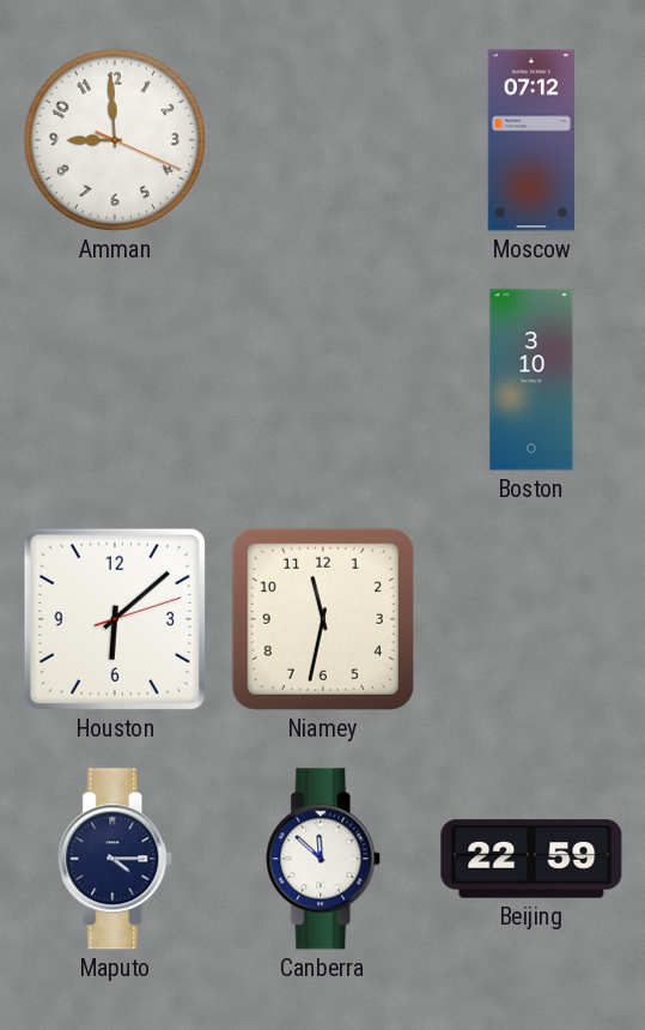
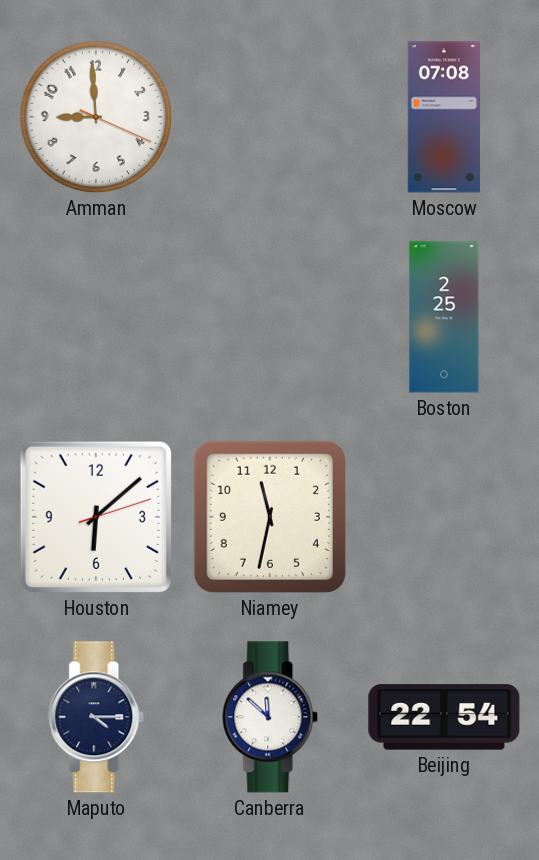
Moscow: 07:12 -> 07:08
Boston: 3:10 -> 2:25
Beijing: 22:59 -> 22:54
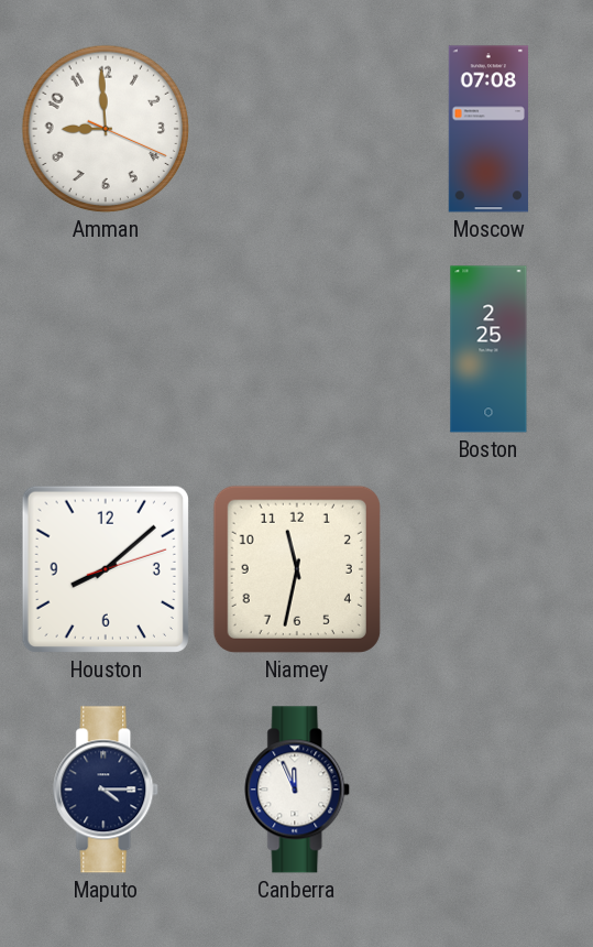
Houston: 6:08 -> 8:08
Canberra: 11:52 -> 11:56
Beijing: 22:54 -> none
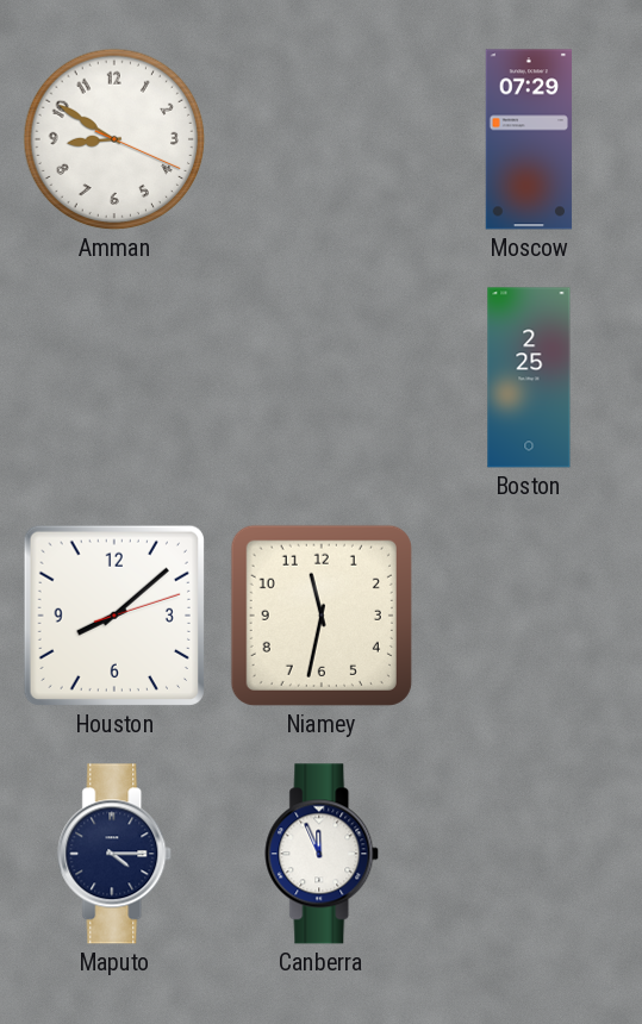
Amman: 8:59 -> 8:50
Moscow: 07:08 -> 07:29
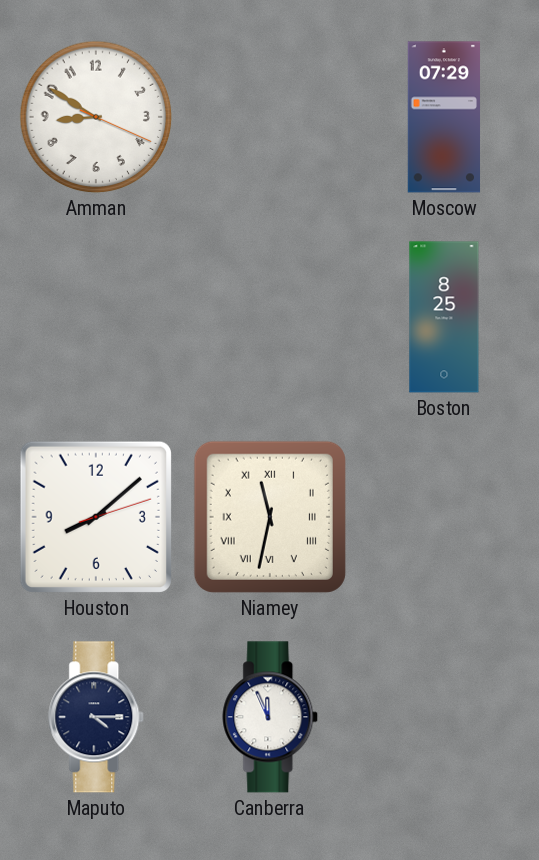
Boston: 2:25 -> 8:25
Niamey numerals: Arabic -> Roman
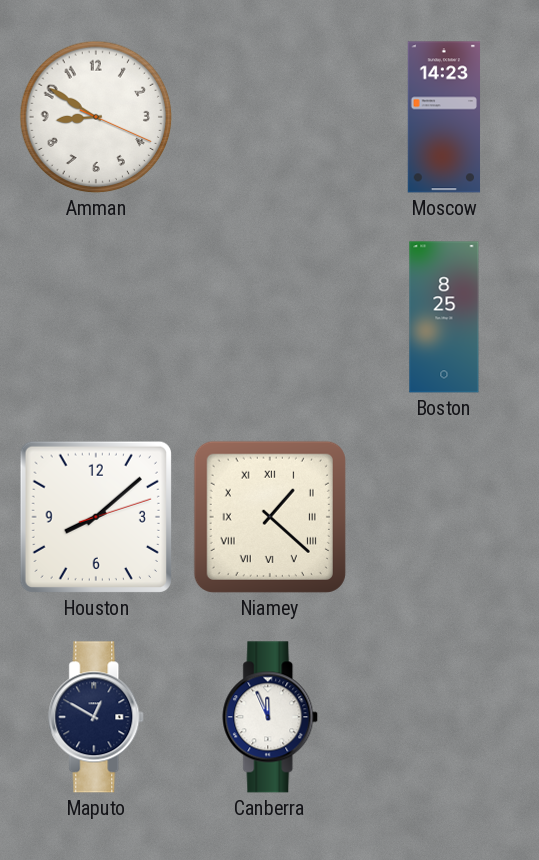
Moscow: 07:29 -> 14:23
Niamey: 11:32 -> 1:22
Maputo: 4:15 -> 12:50
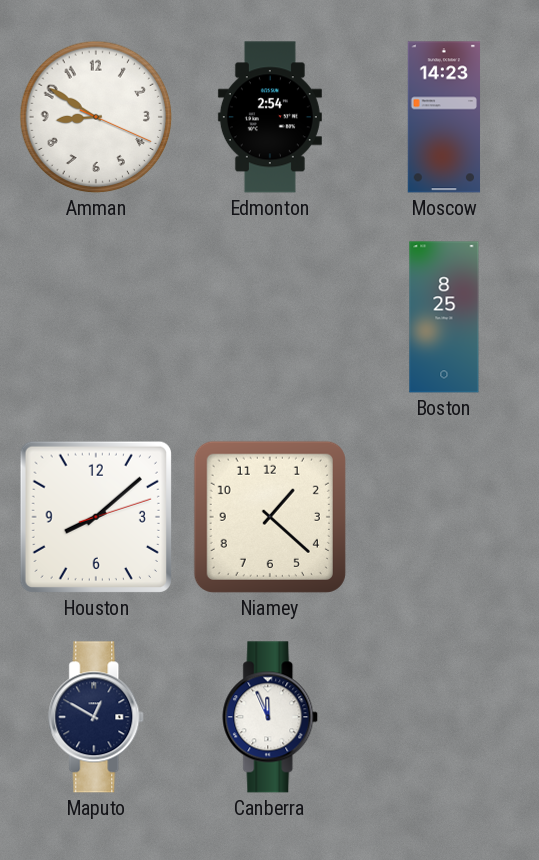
Edmonton: none -> 2:54
Niamey numerals: Roman -> Arabic
